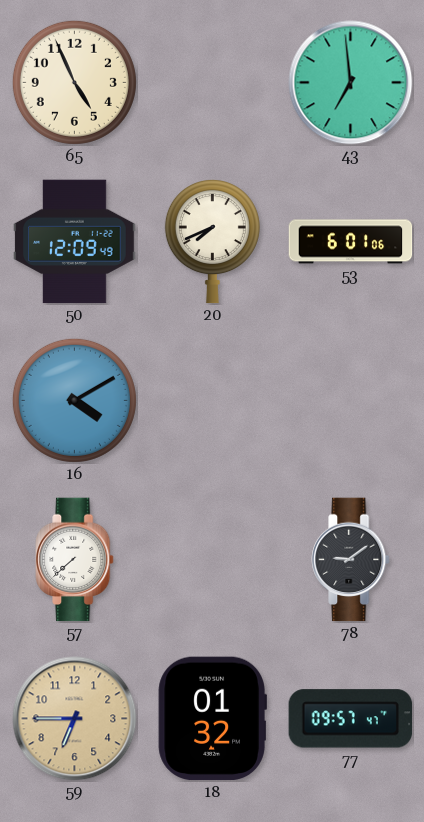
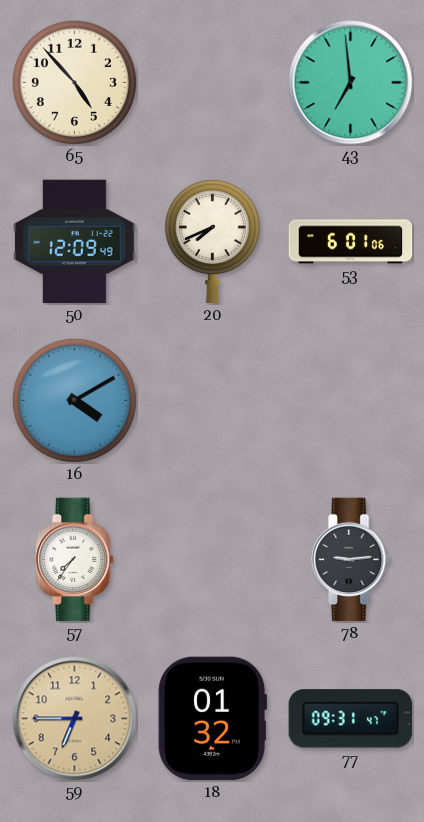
65: 4:56 -> 4:53
57: 7:38 -> 7:36
78: 9:09 -> 9:14
77: 09:57 -> 09:31
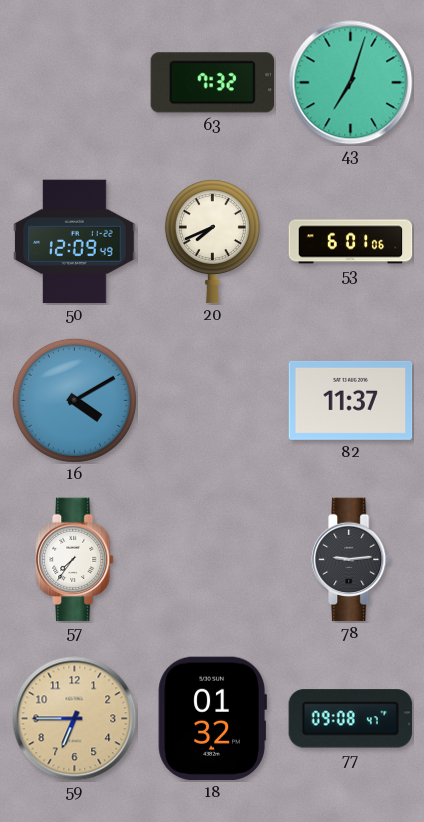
65: 4:53 -> none
63: none -> 7:32
43: 6:59 -> 7:03
82: none -> 11:37
77: 09:31 -> 09:08
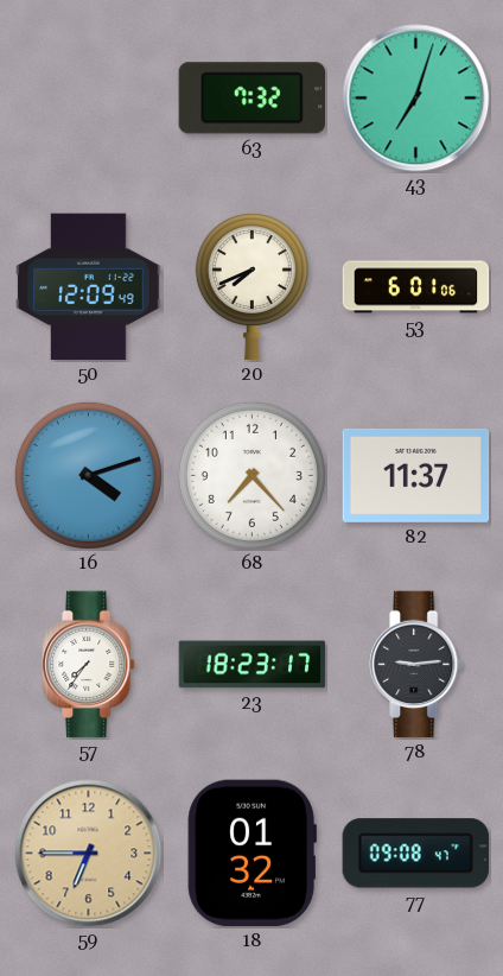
16: 4:10 -> 4:12
68: none -> 7:23
23: none -> 18:23
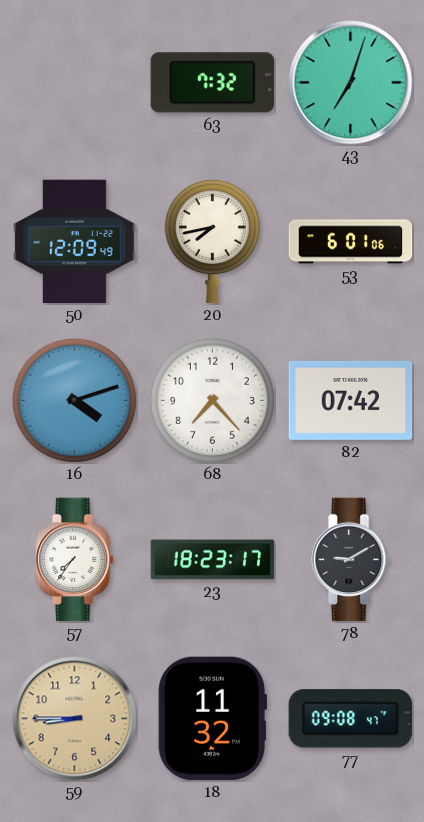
20: 7:41 -> 7:43
82: 11:37 -> 07:42
78: 9:14 -> 9:10
59: 6:45 -> 8:45
18: 01:32 -> 11:32
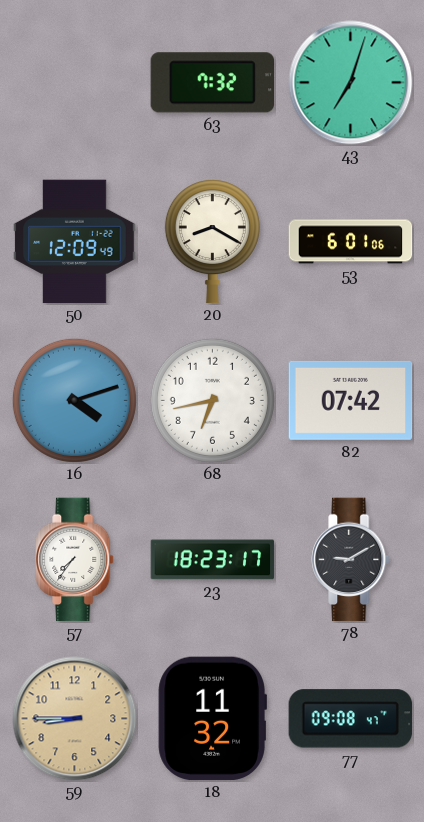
20: 7:43 -> 8:20
68: 7:23 -> 6:43
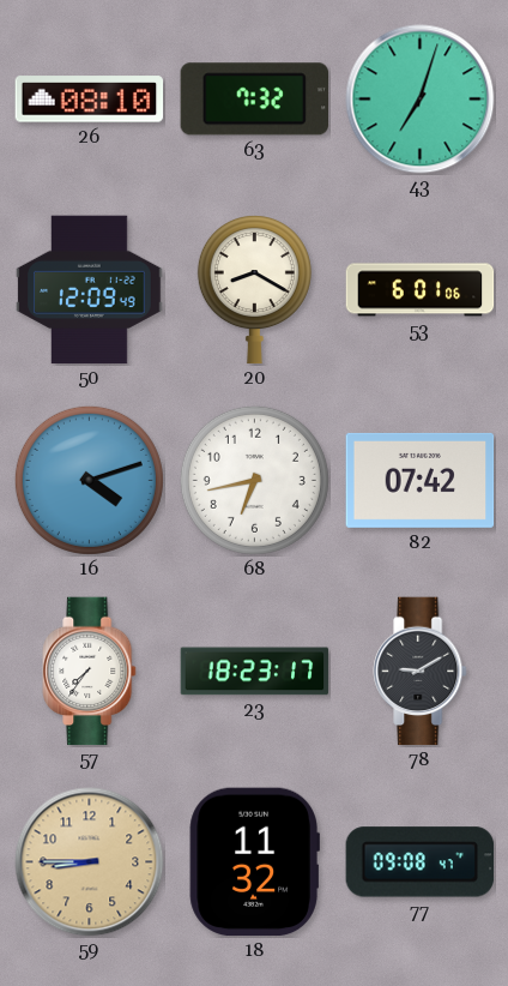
26: none -> 08:10
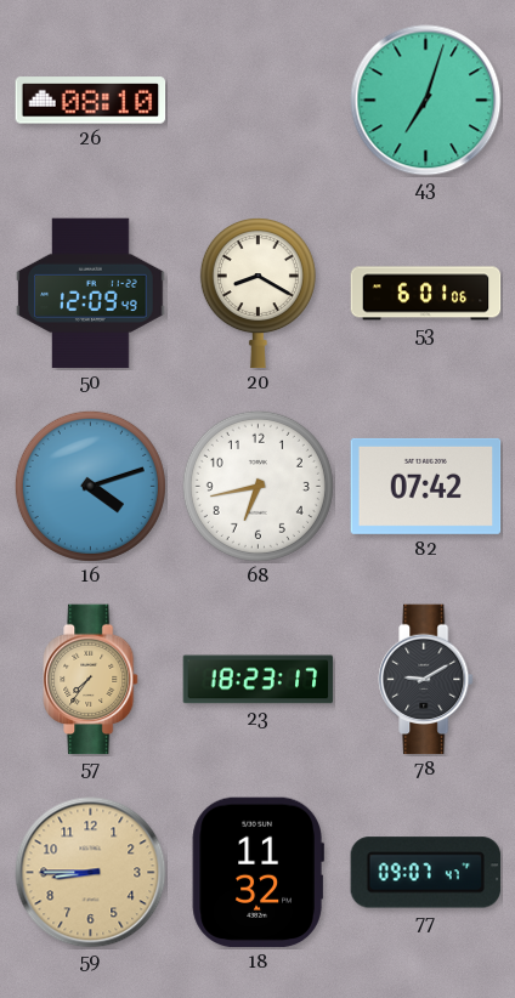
63: 7:32 -> none
57 dial: white -> champagne
77: 09:08 -> 09:07
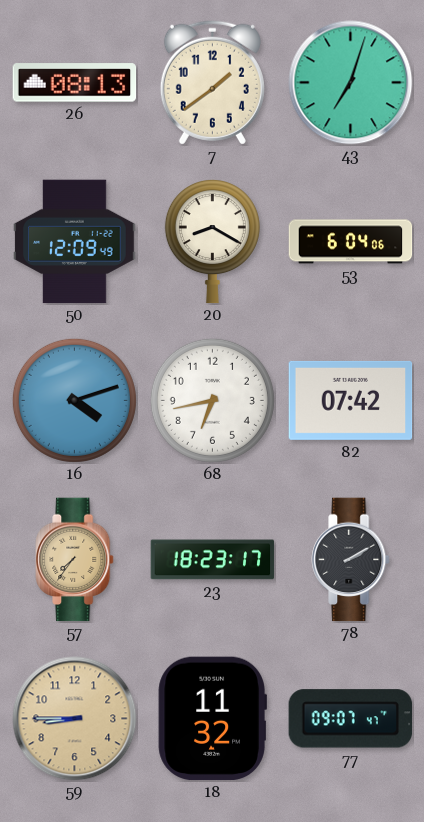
26: 08:10 -> 08:13
7: none -> 1:39
53: 6:01 -> 6:04
78: 9:10 -> 2:10
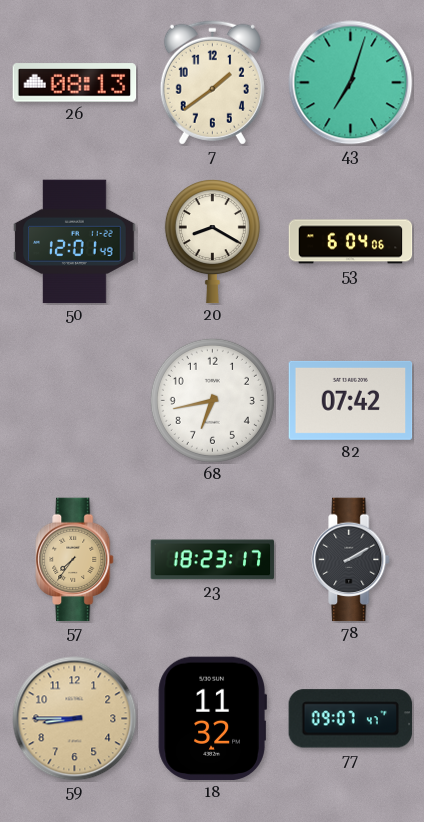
50: 12:09 -> 12:01
16: 4:12 -> none
